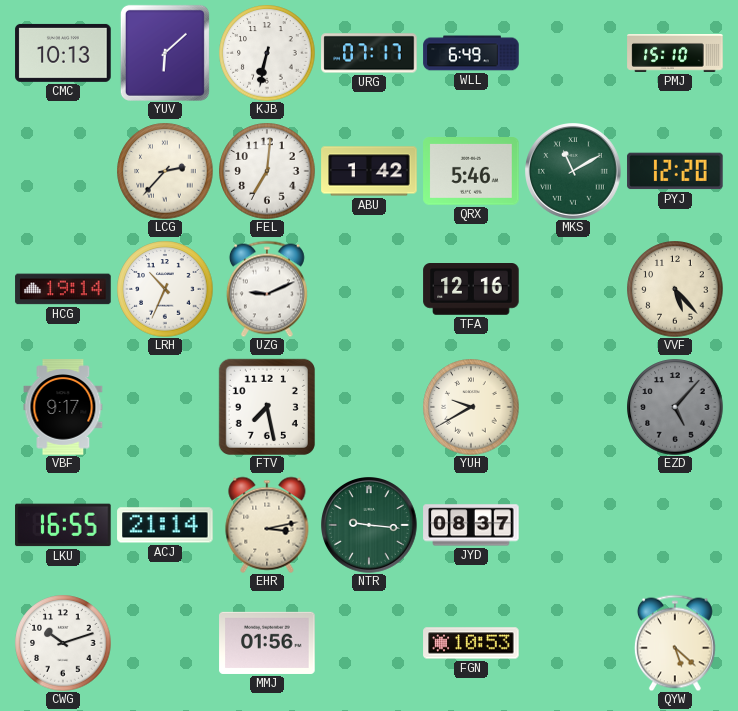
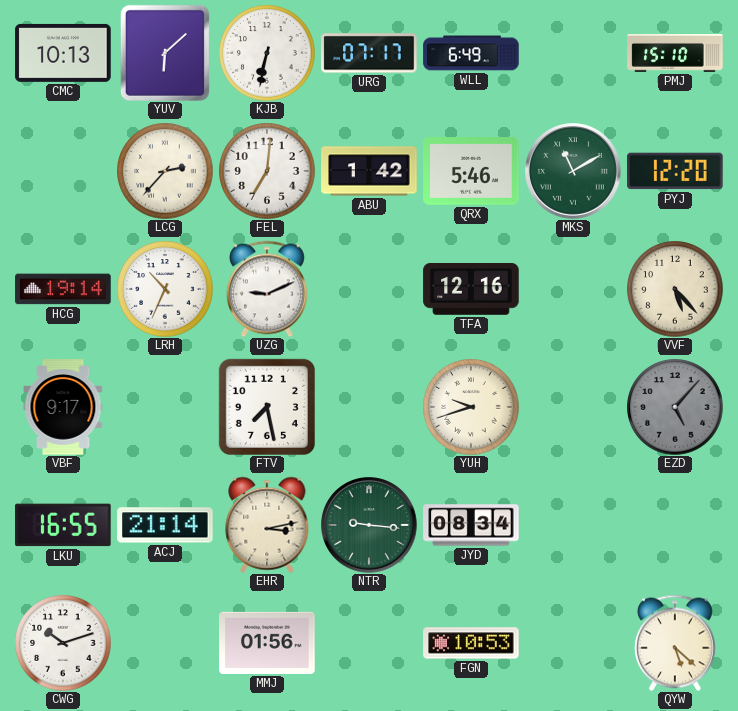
YUH: 9:40 -> 9:42
JYD: 08:37 -> 08:34
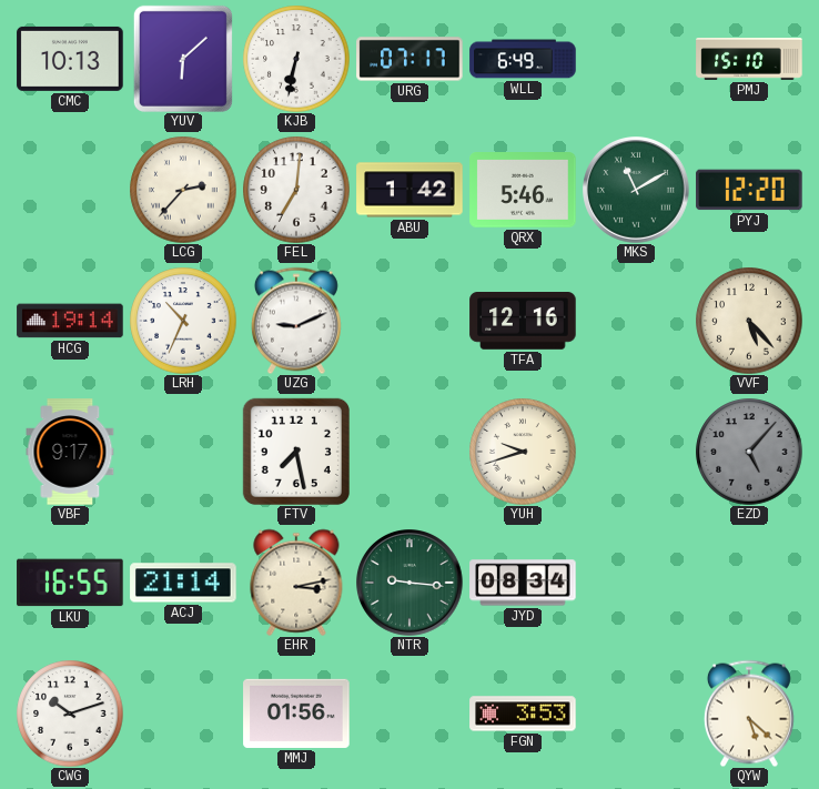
FGN: 10:53 -> 3:53
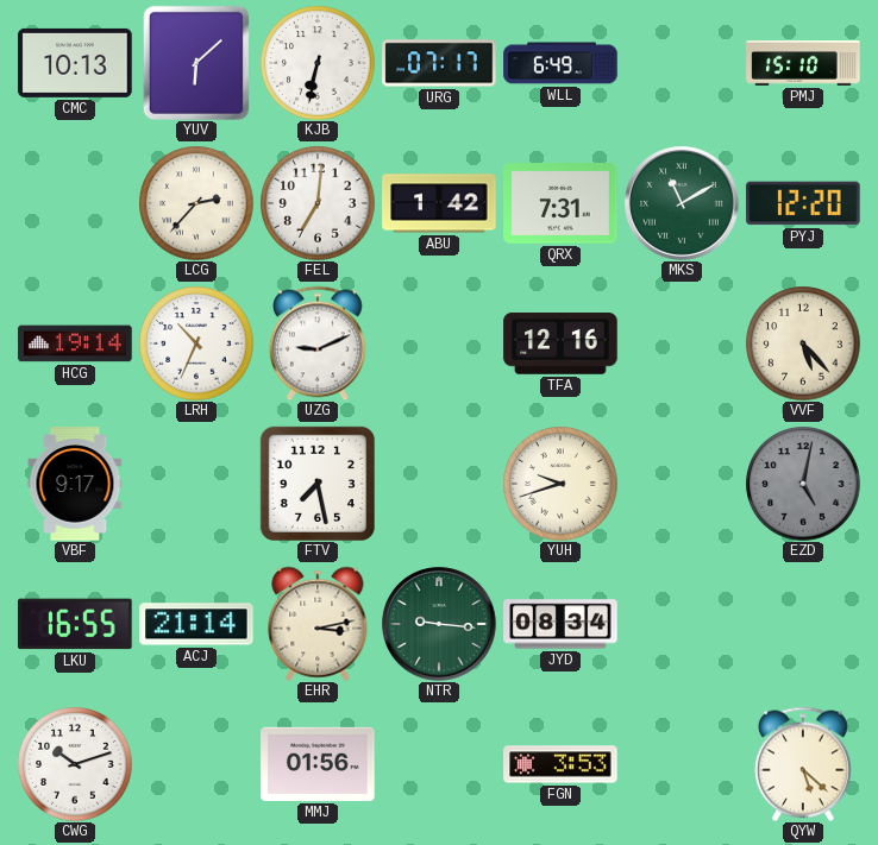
QRX: 5:46 -> 7:31
EZD: 5:07 -> 5:02
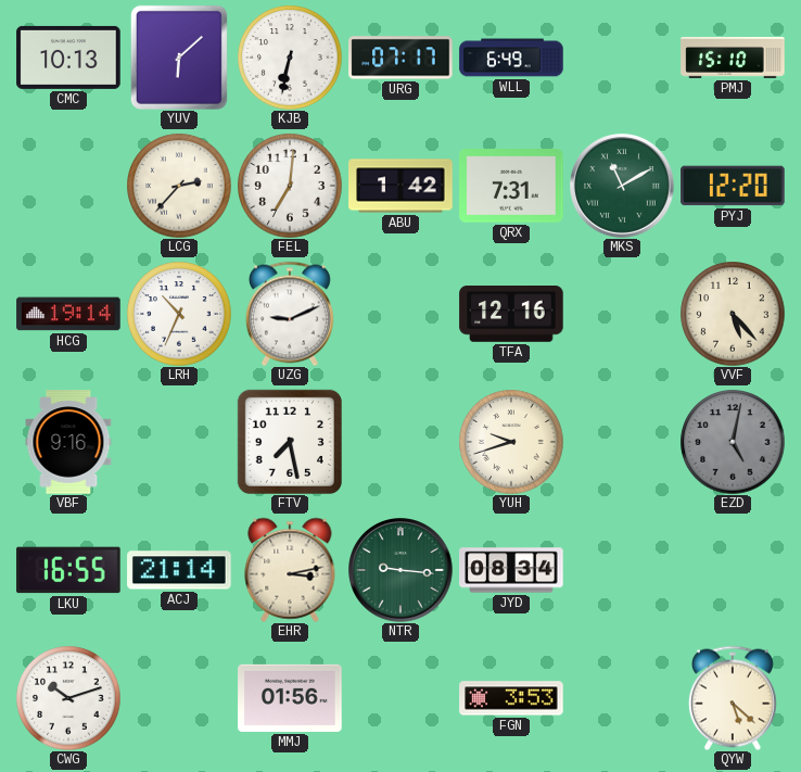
VBF: 9:17 -> 9:16
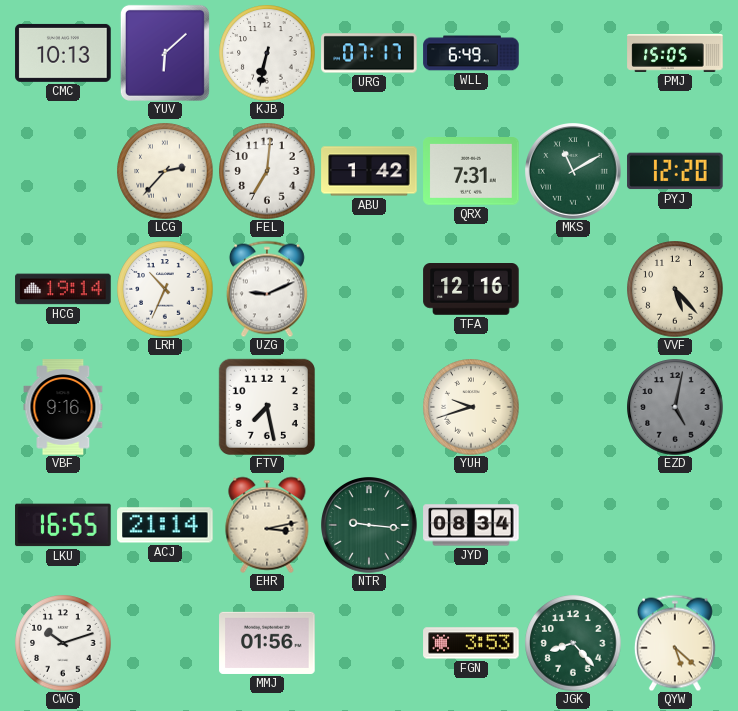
PMJ: 15:10 -> 15:05
JGK: none -> 8:23
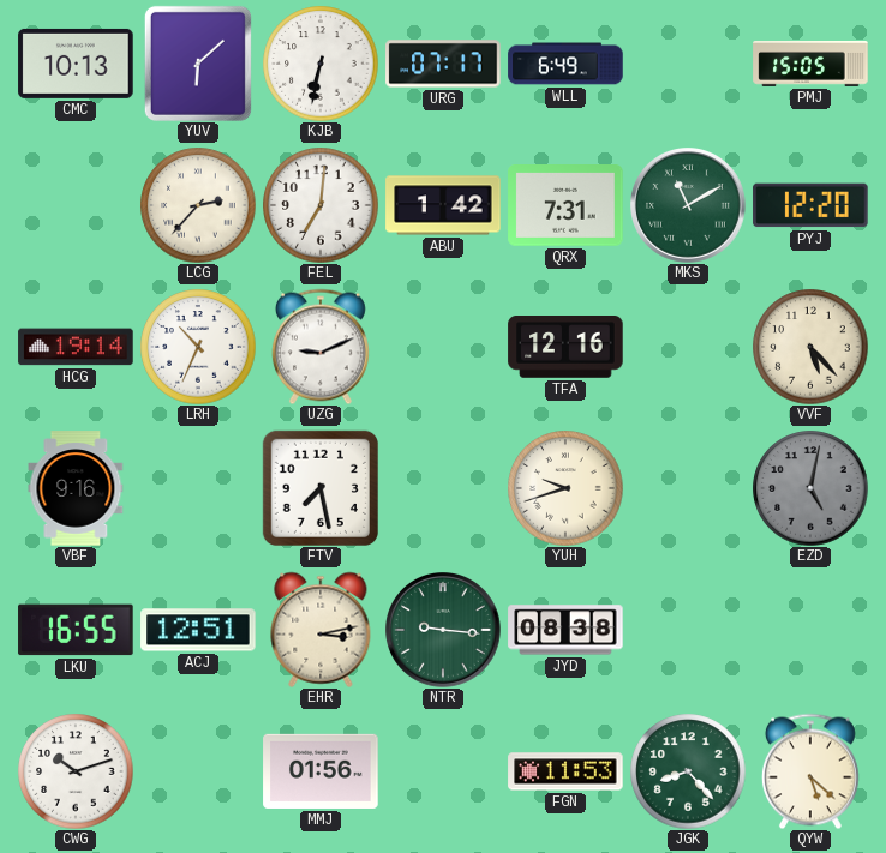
ACJ: 21:14 -> 12:51
JYD: 08:34 -> 08:38
FGN: 3:53 -> 11:53
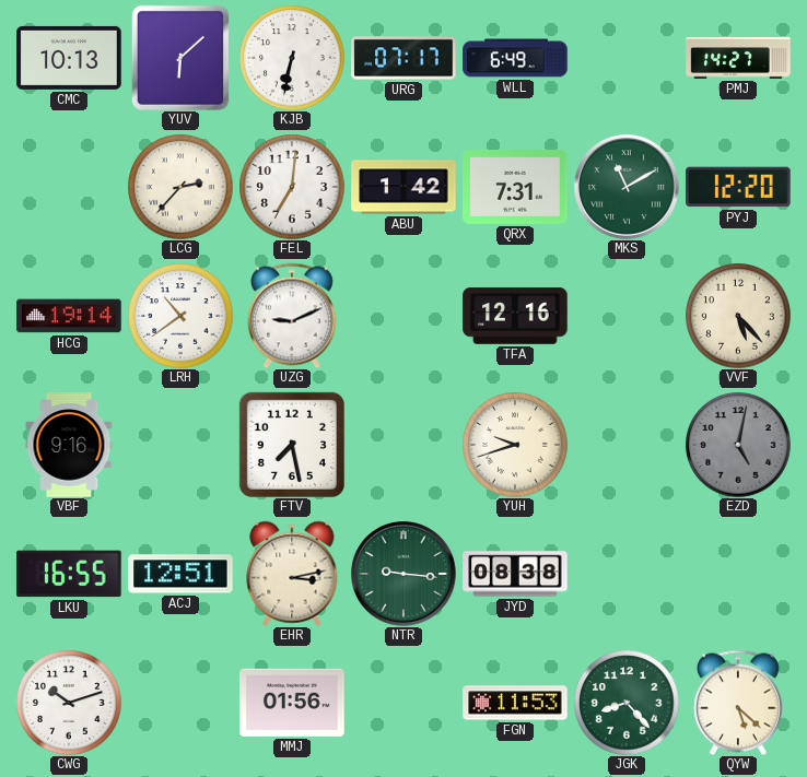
PMJ: 15:05 -> 14:27
LRH: 10:34 -> 10:39
